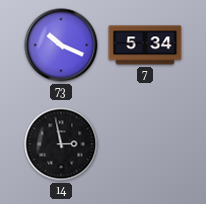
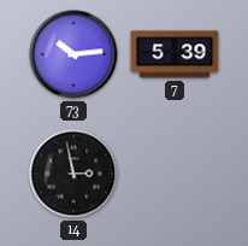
73: 10:19 -> 10:14
7: 5:34 -> 5:39
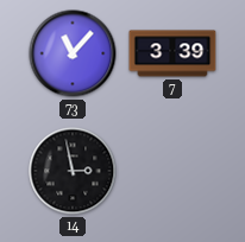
73: 10:14 -> 11:07
7: 5:39 -> 3:39
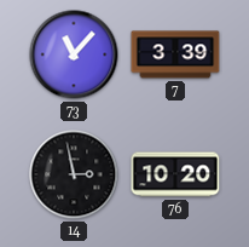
76: none -> 10:20
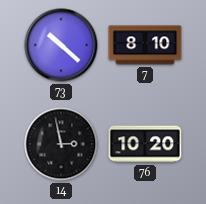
73: 11:07 -> 10:22
7: 3:39 -> 8:10
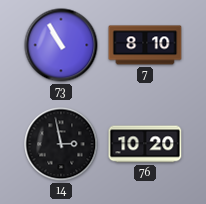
73: 10:22 -> 10:55
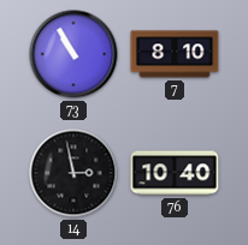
76: 10:20 -> 10:40
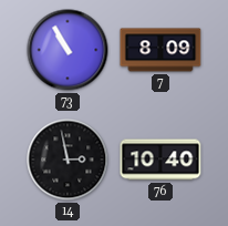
7: 8:10 -> 8:09
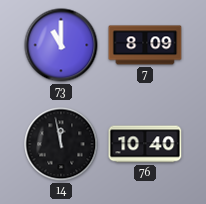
73: 10:55 -> 11:00
14: 2:58 -> 11:58
